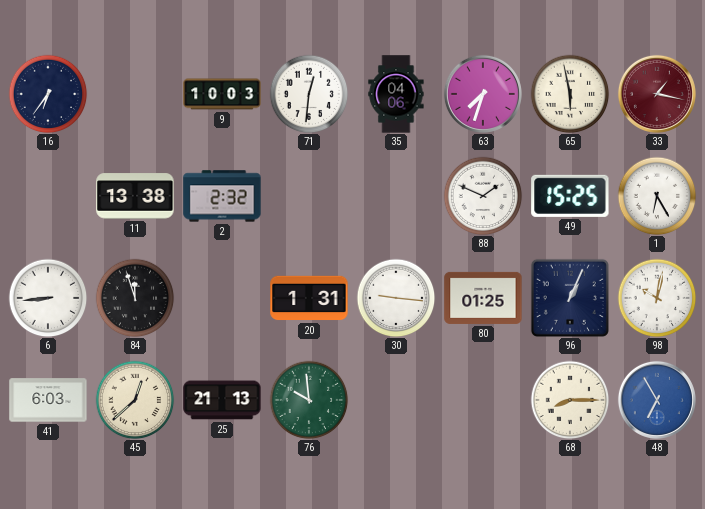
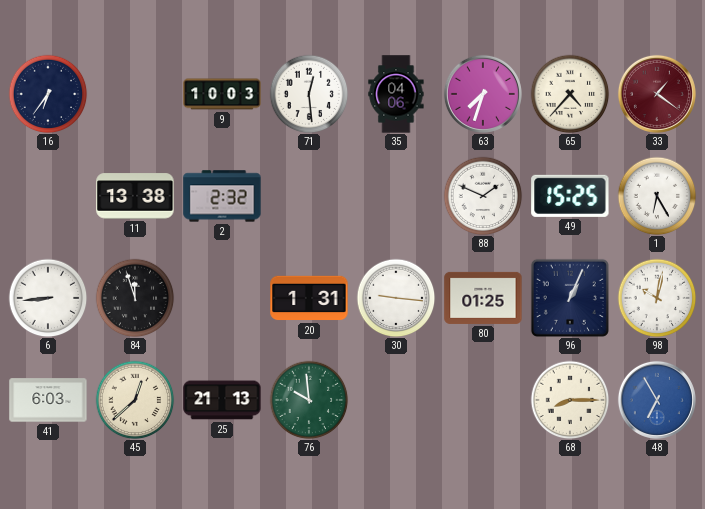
71: 12:31 -> 12:29
65: 5:58 -> 4:37
33: 1:17 -> 1:21
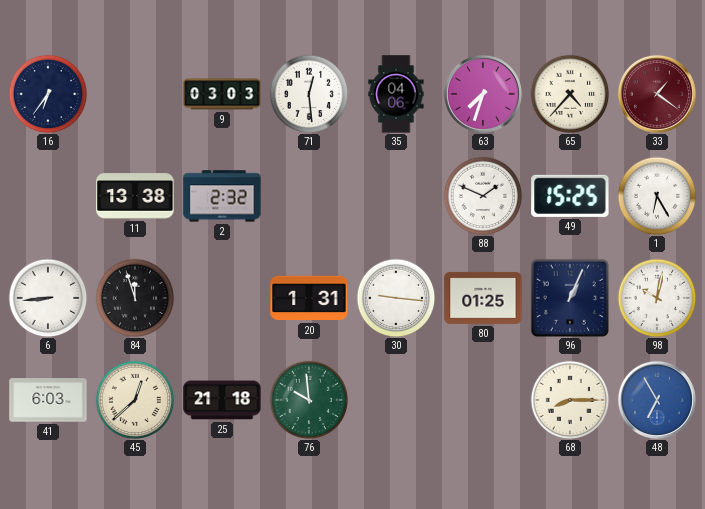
9: 10:03 -> 03:03
25: 21:13 -> 21:18
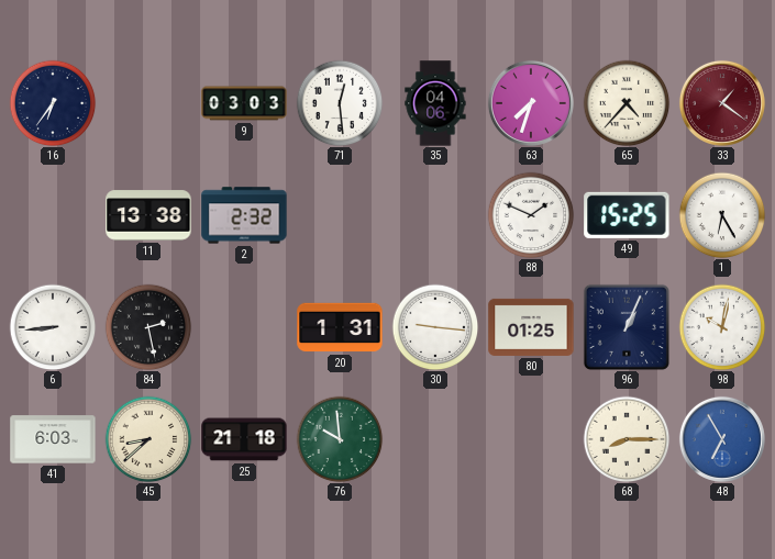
84: 11:57 -> 2:28
45: 12:38 -> 8:38
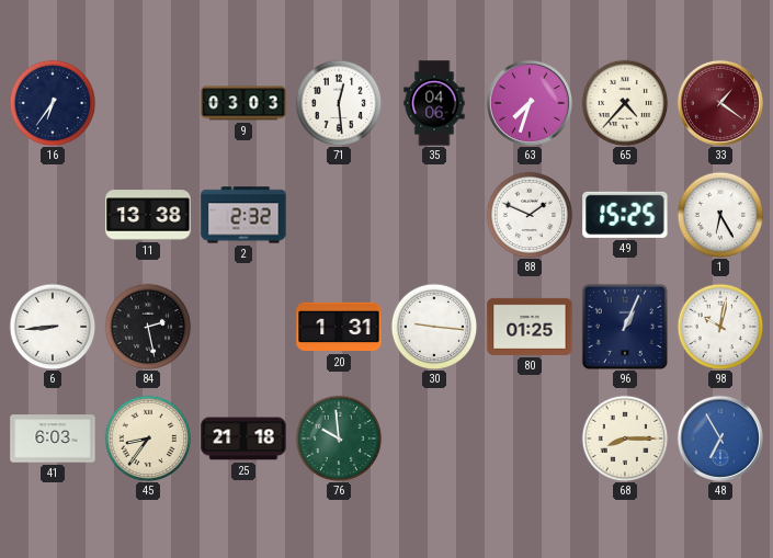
45: 8:38 -> 8:36
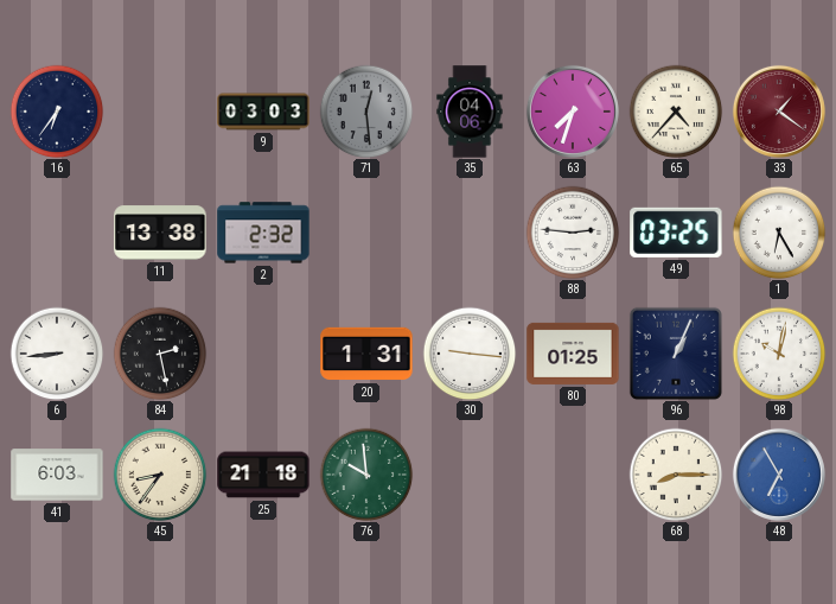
71 dial: white -> grey
88: 1:49 -> 2:46
49: 15:25 -> 03:25
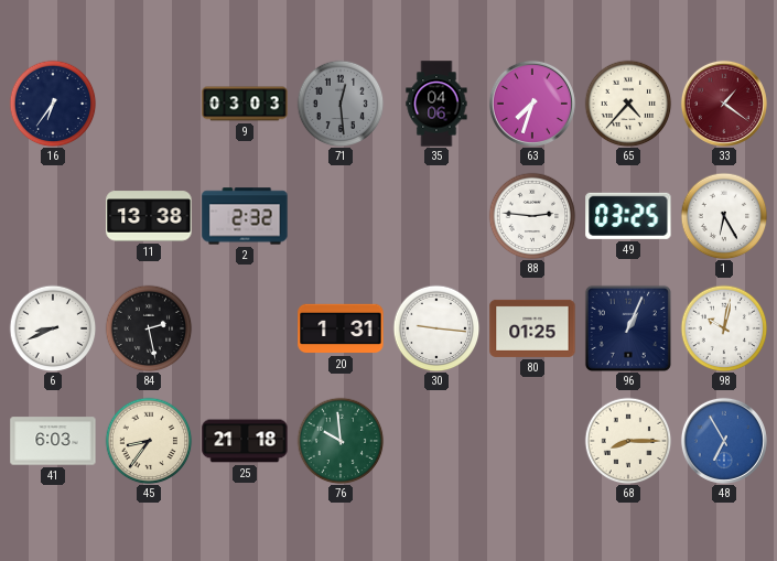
6: 8:44 -> 8:41
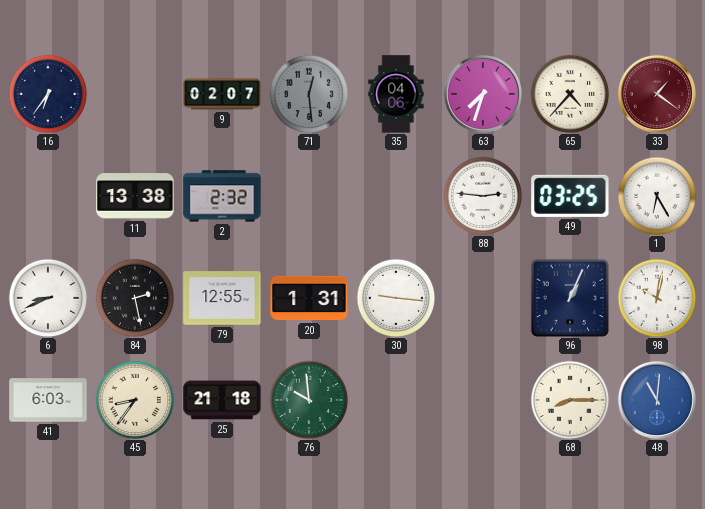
9: 03:03 -> 02:07
79: none -> 12:55
80: 01:25 -> none
48: 6:55 -> 11:01
